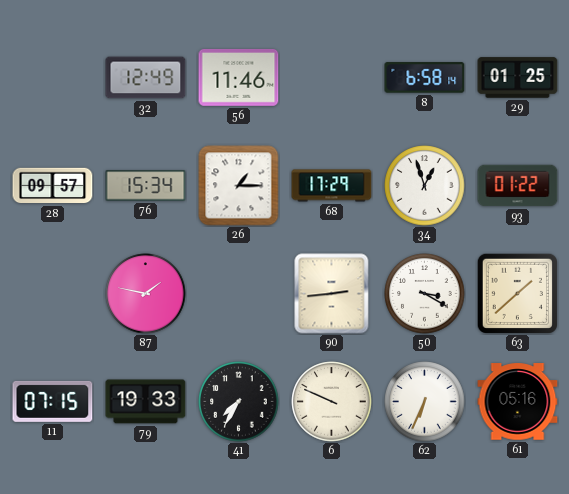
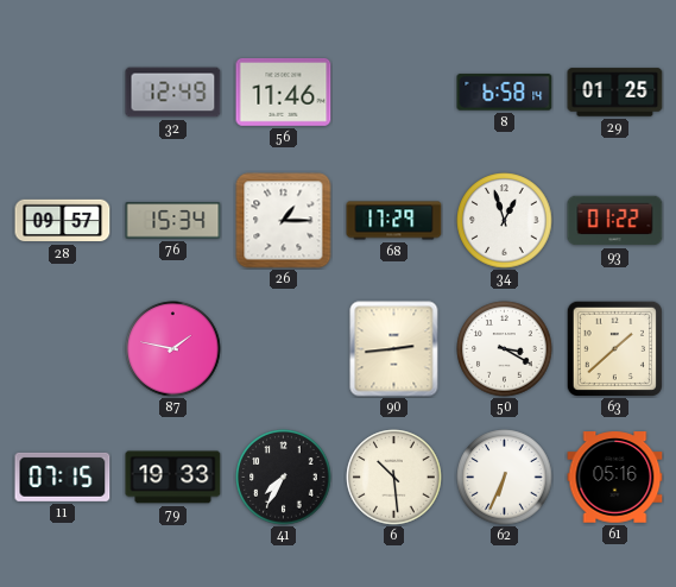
6: 9:49 -> 10:29
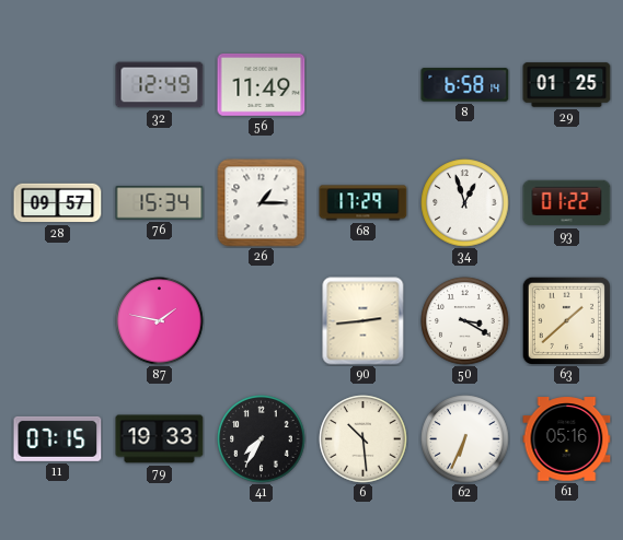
56: 11:46 -> 11:49
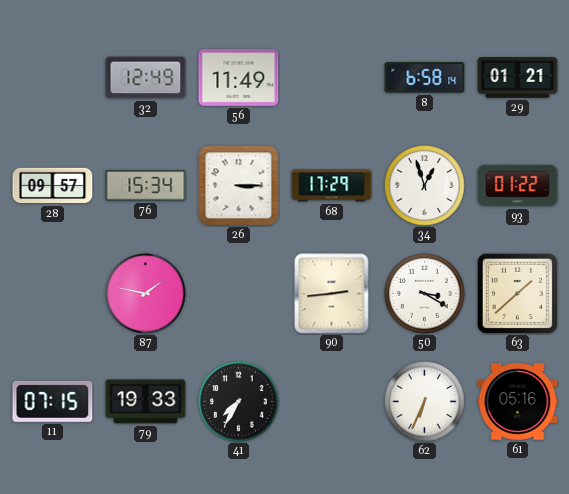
29: 01:25 -> 01:21
26: 1:15 -> 3:15
6: 10:29 -> none
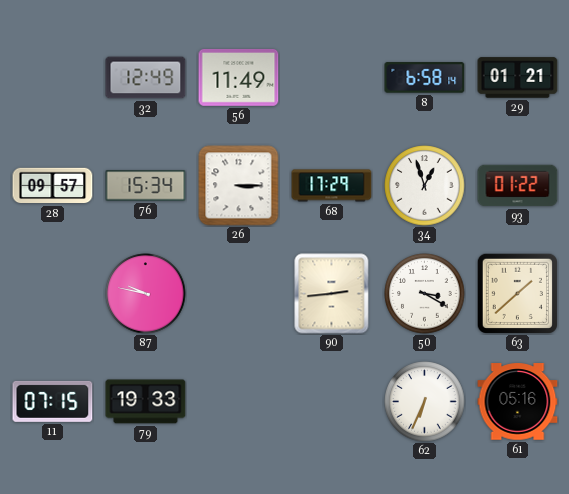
87: 1:47 -> 9:47
41: 7:35 -> none
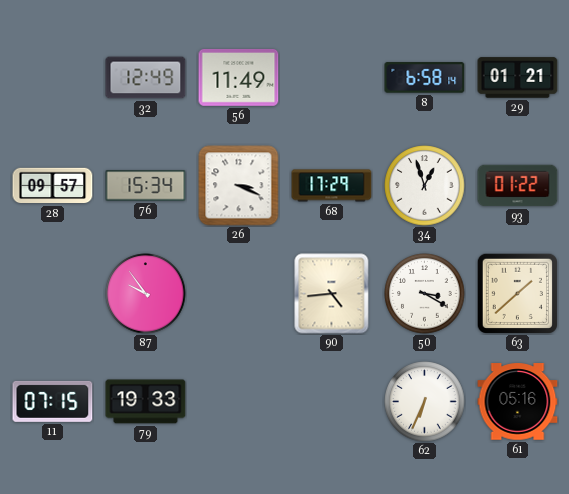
26: 3:15 -> 3:19
87: 9:47 -> 9:54
90: 2:44 -> 4:44
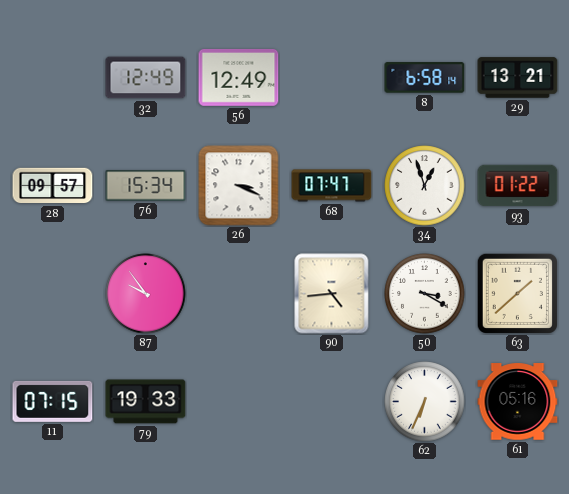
56: 11:49 -> 12:49
29: 01:21 -> 13:21
68: 17:29 -> 07:47
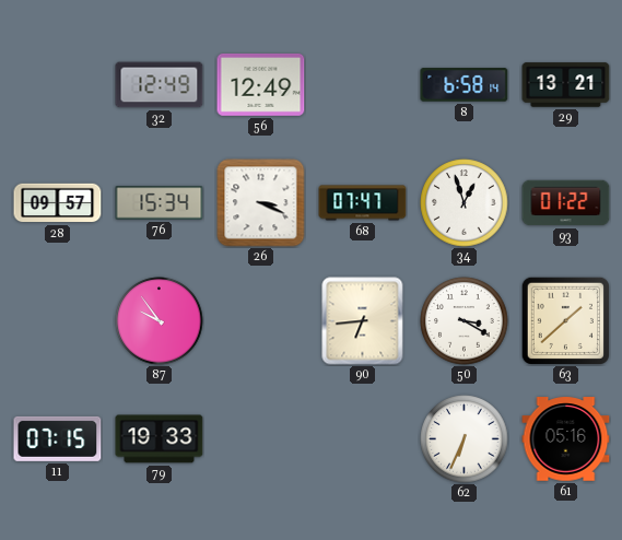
90: 4:44 -> 6:44
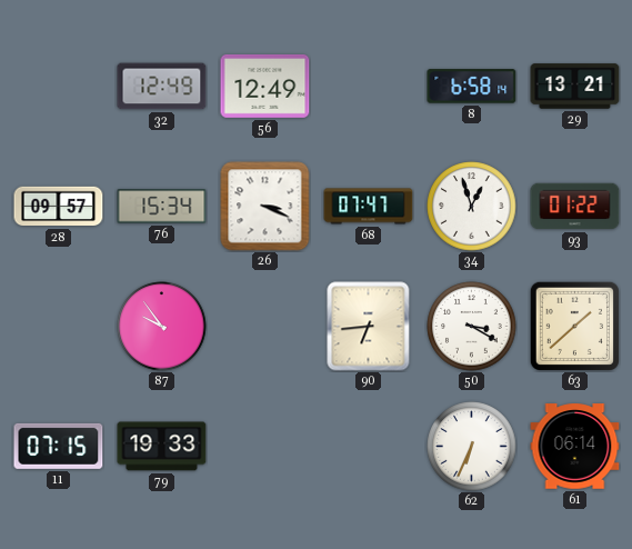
61: 05:16 -> 06:14
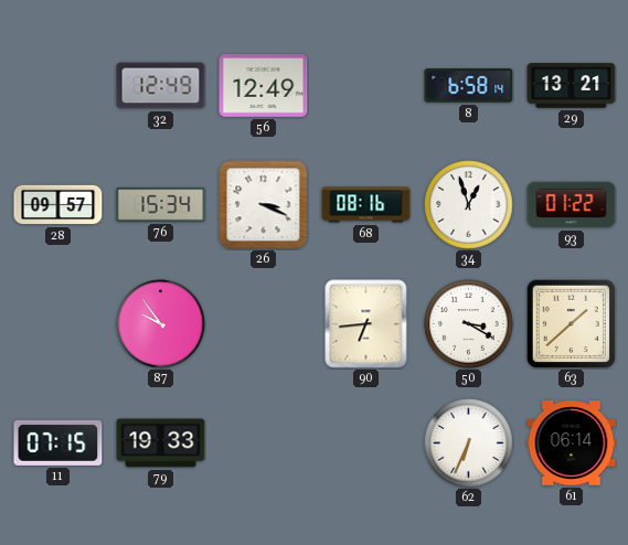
68: 07:47 -> 08:16
